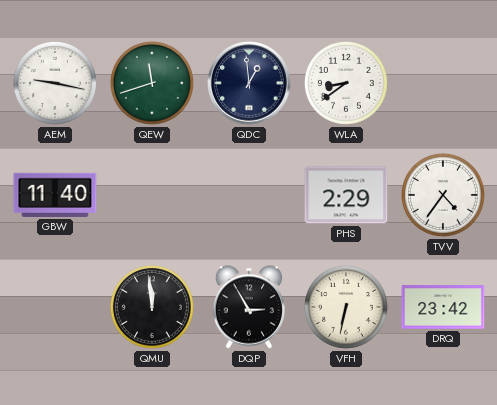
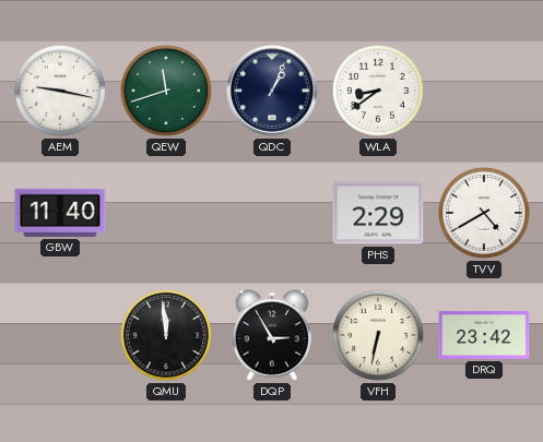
QDC: 12:59 -> 1:04
TVV: 4:36 -> 4:40
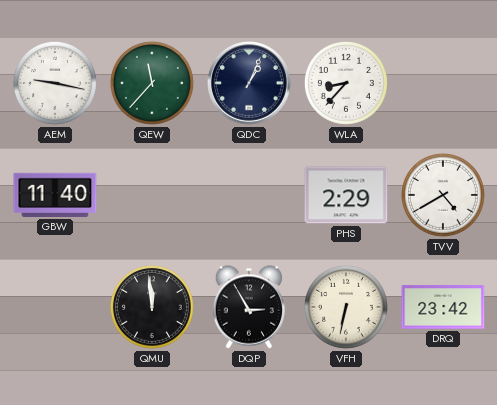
QEW: 11:42 -> 11:37
WLA: 8:39 -> 8:37
